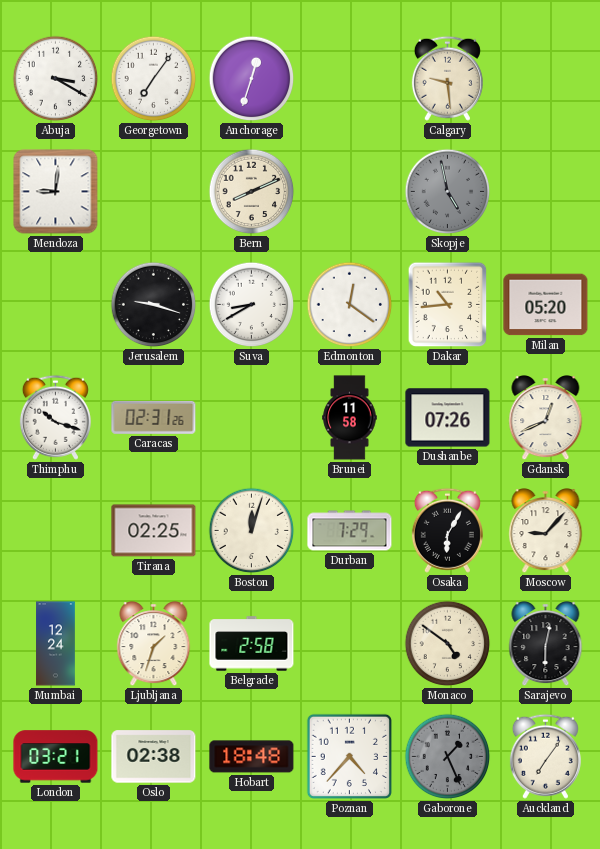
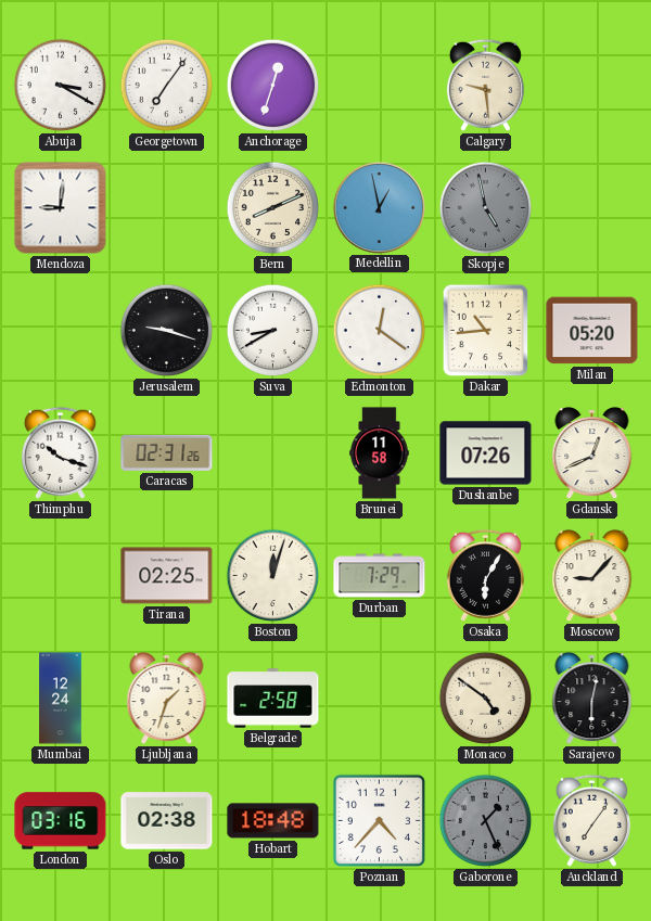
Medellin: none -> 12:58
London: 03:21 -> 03:16
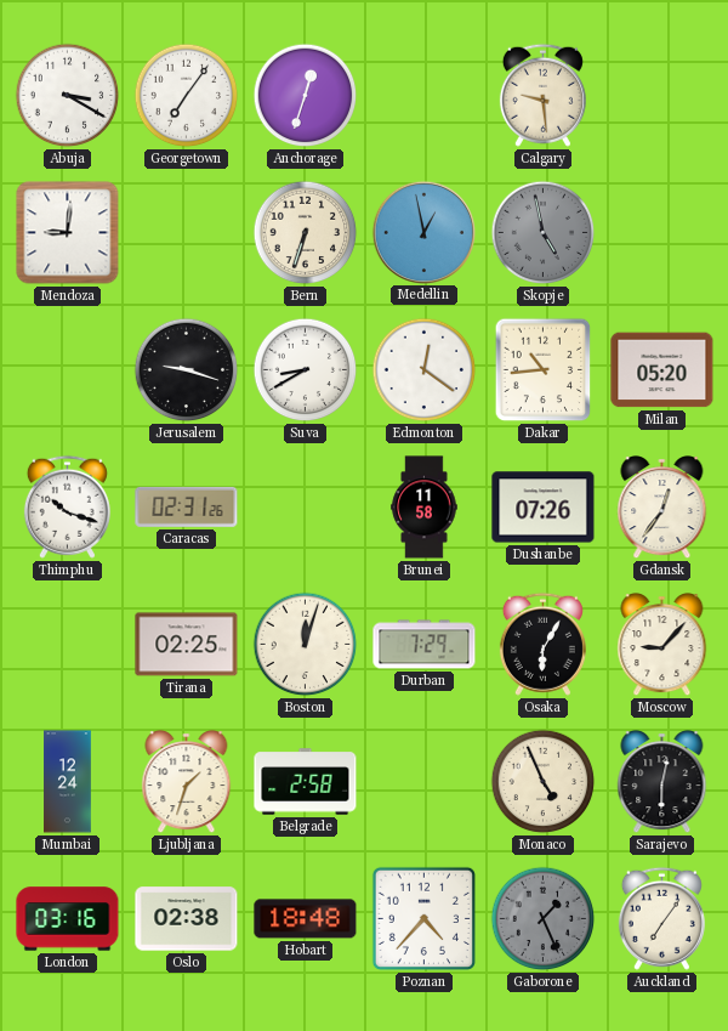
Bern: 8:11 -> 6:33
Gdansk: 12:41 -> 12:36
Monaco: 4:51 -> 4:56
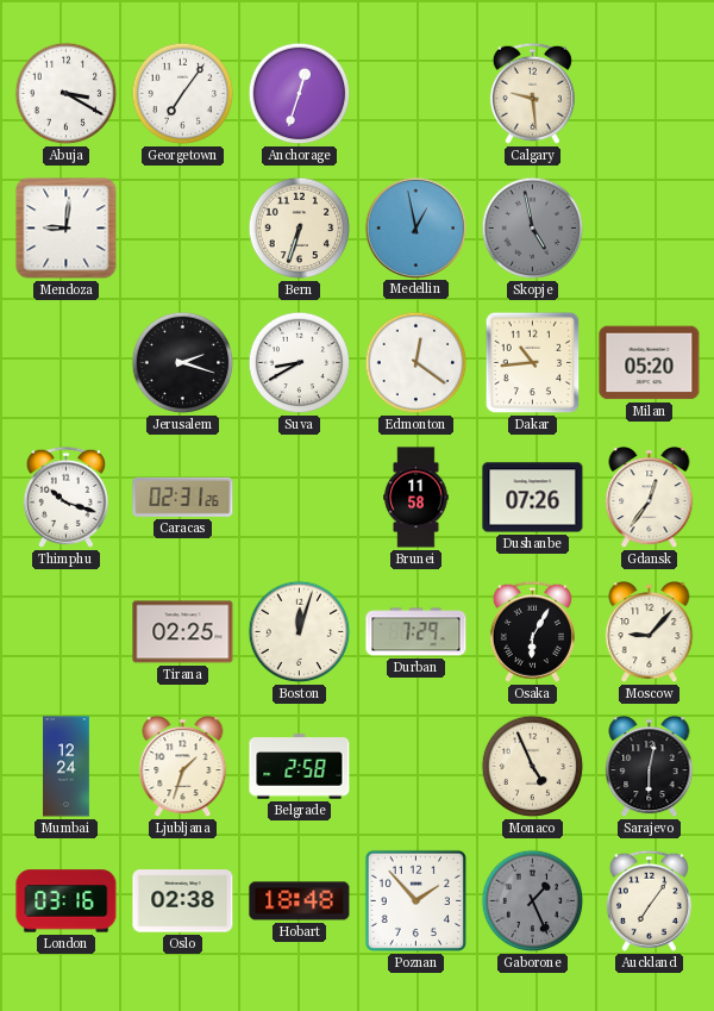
Jerusalem: 9:18 -> 2:18
Poznan: 4:37 -> 1:53
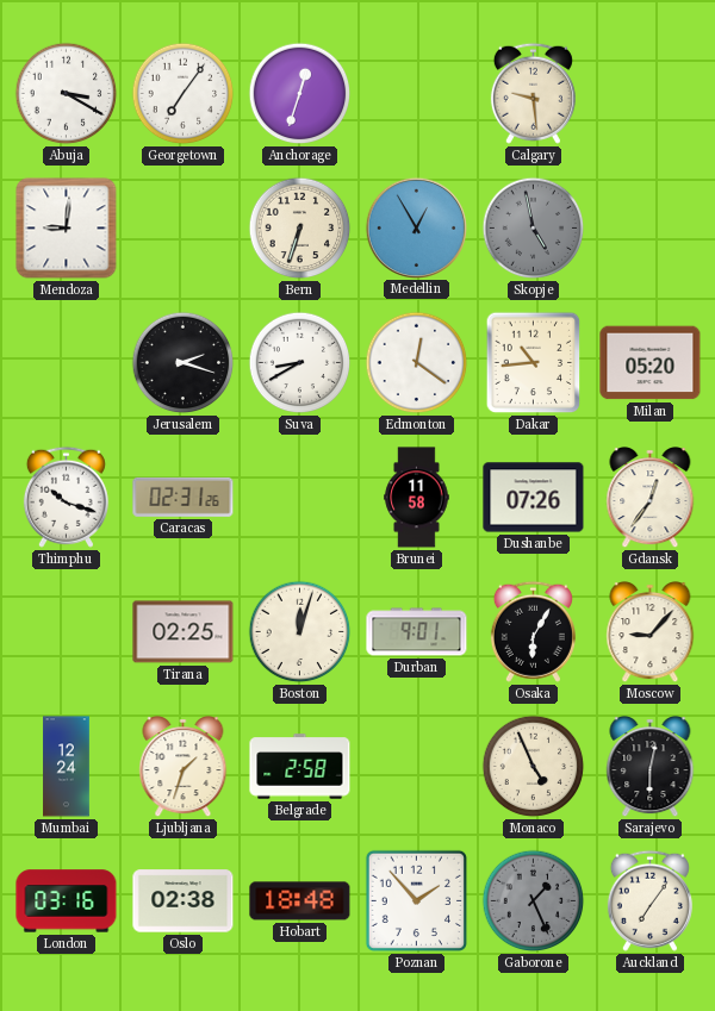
Medellin: 12:58 -> 12:55
Durban: 7:29 -> 9:01
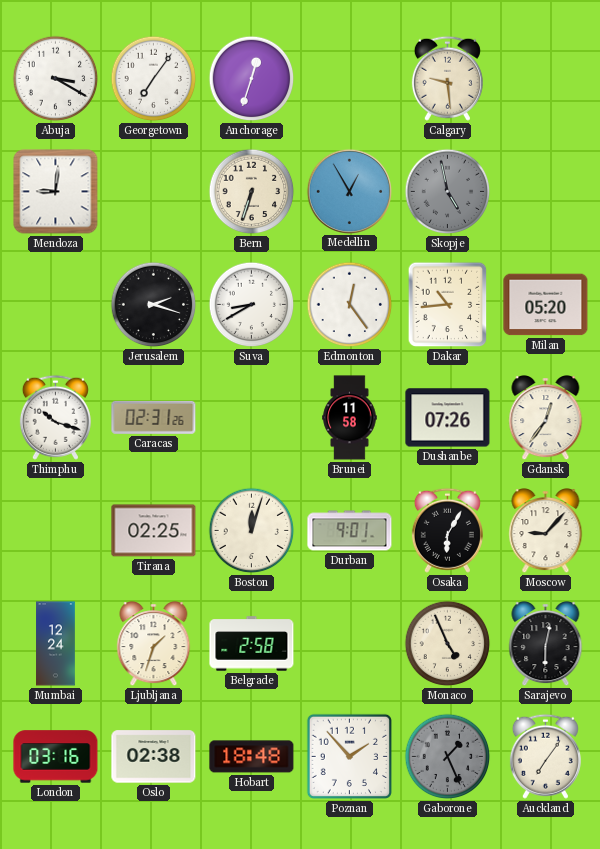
Edmonton: 12:21 -> 12:24
